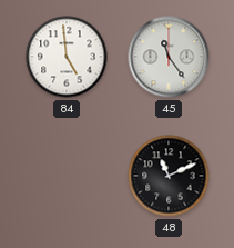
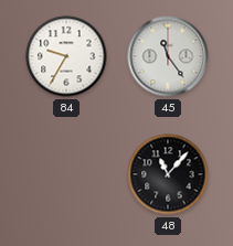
84: 4:59 -> 9:35
48: 11:11 -> 11:07
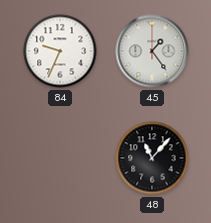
84: 9:35 -> 9:34
45: 11:24 -> 1:24
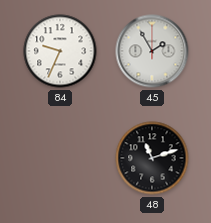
45: 1:24 -> 1:55
48: 11:07 -> 11:12
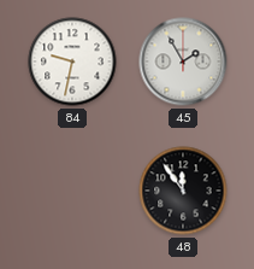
84: 9:34 -> 9:32
48: 11:12 -> 11:54
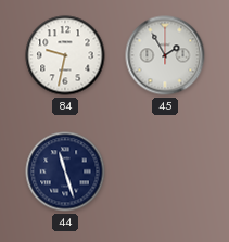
44: none -> 11:27
48: 11:54 -> none
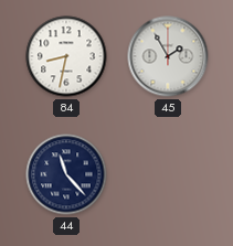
84: 9:32 -> 8:32
44: 11:27 -> 11:23
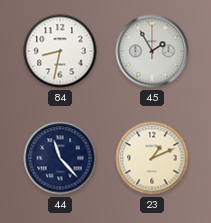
23: none -> 1:11
